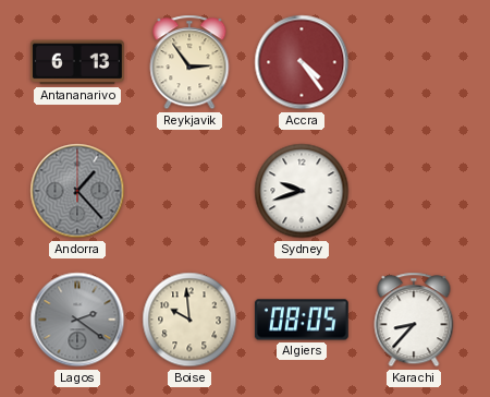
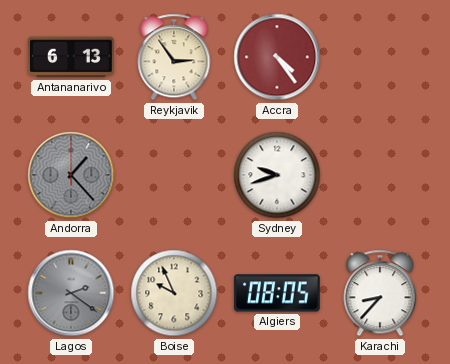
Boise: 9:59 -> 9:56
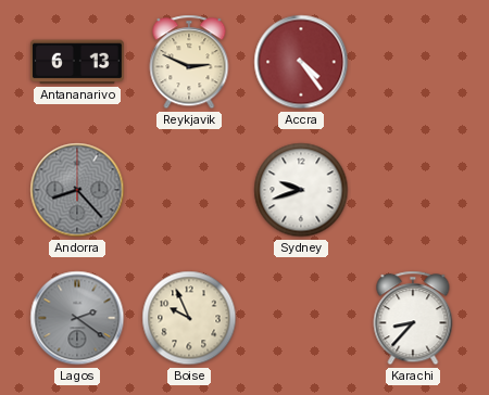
Reykjavik: 2:54 -> 2:49
Andorra: 1:23 -> 8:23
Algiers: 08:05 -> none
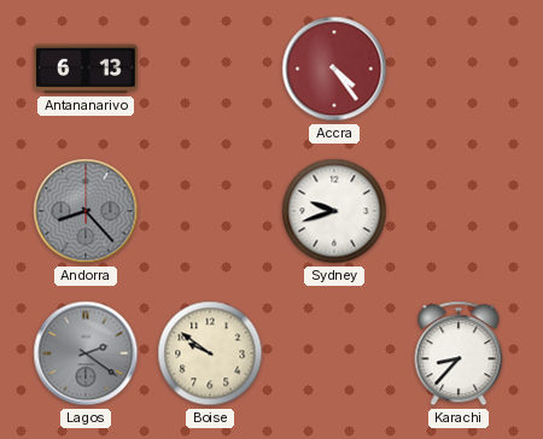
Reykjavik: 2:49 -> none
Boise: 9:56 -> 9:51
